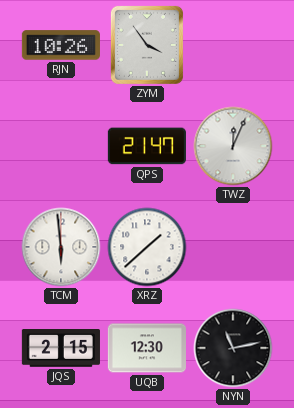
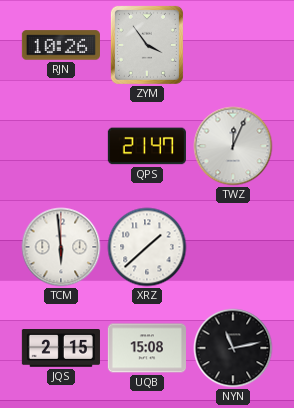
UQB: 12:30 -> 15:08
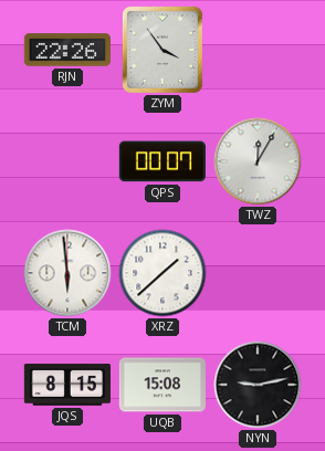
RJN: 10:26 -> 22:26
QPS: 21:47 -> 00:07
TWZ: 12:04 -> 12:05
JQS: 2:15 -> 8:15
NYN: 11:13 -> 9:13
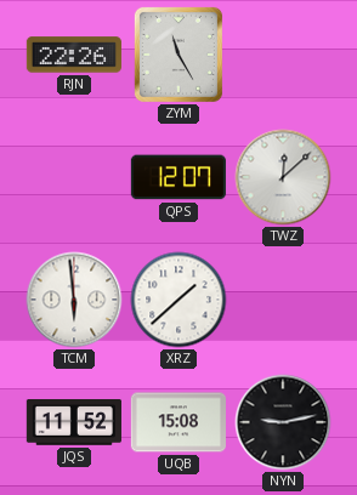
ZYM: 3:54 -> 11:25
QPS: 00:07 -> 12:07
TWZ: 12:05 -> 12:08
JQS: 8:15 -> 11:52
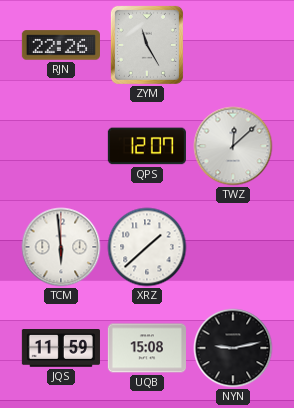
JQS: 11:52 -> 11:59
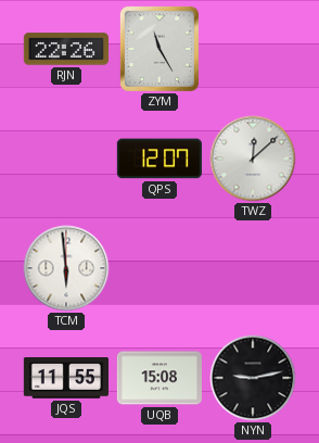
XRZ: 1:38 -> none
JQS: 11:59 -> 11:55
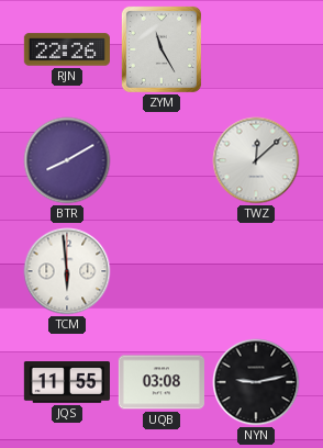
BTR: none -> 8:10
QPS: 12:07 -> none
UQB: 15:08 -> 03:08
